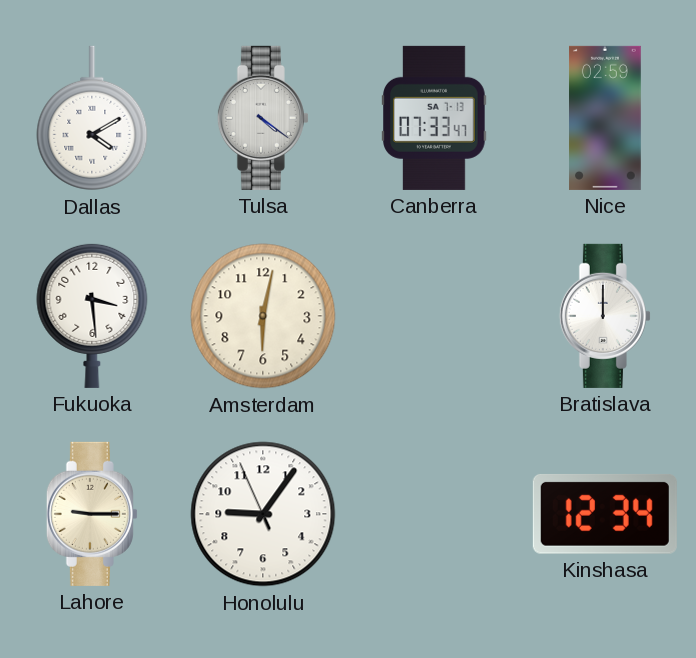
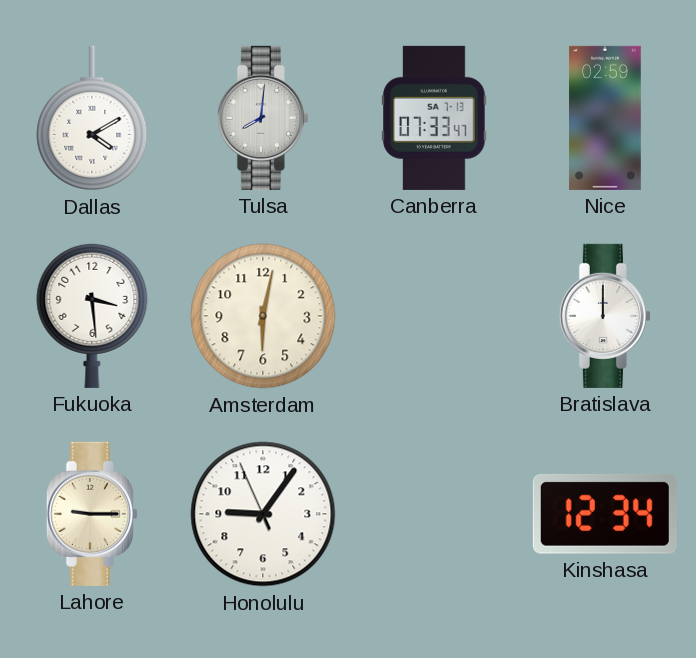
Tulsa: 4:21 -> 8:01
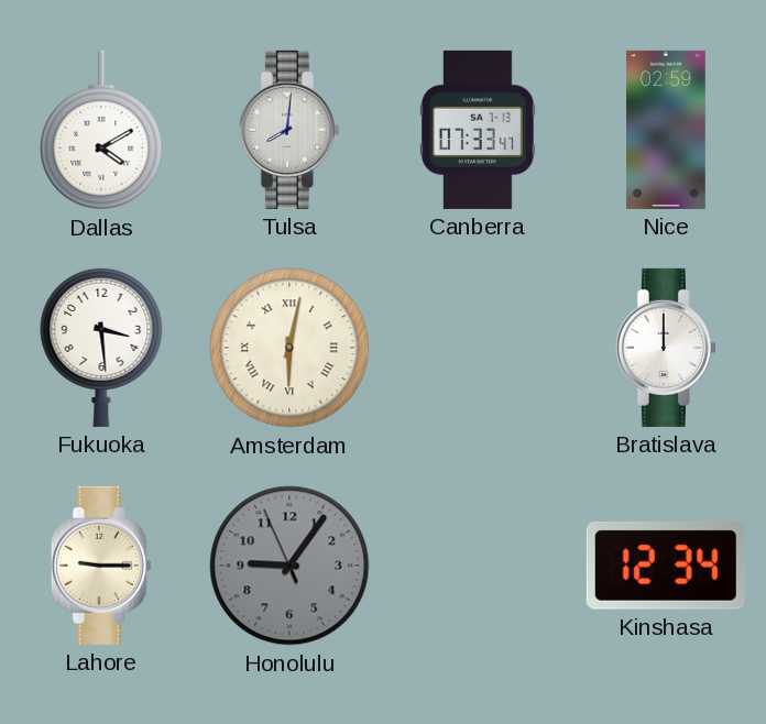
Amsterdam numerals: Arabic -> Roman
Honolulu dial: white -> grey
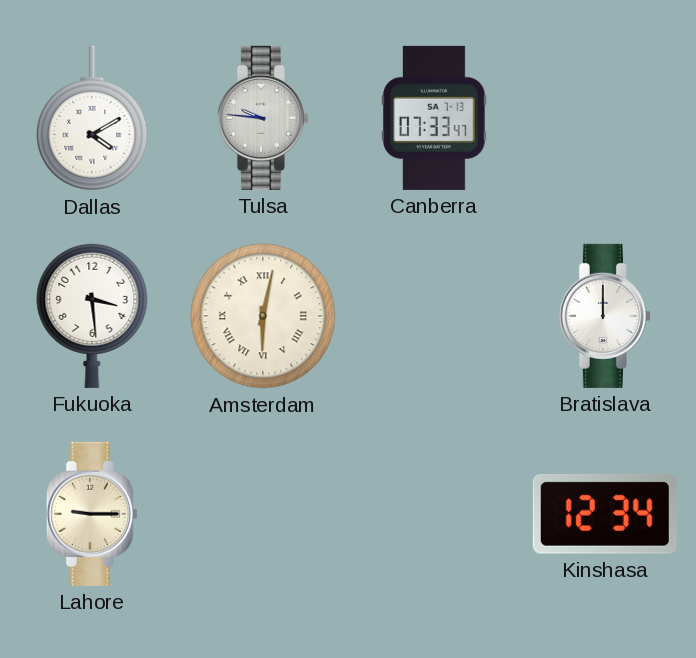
Tulsa: 8:01 -> 9:46
Nice: 02:59 -> none
Honolulu: 9:05 -> none
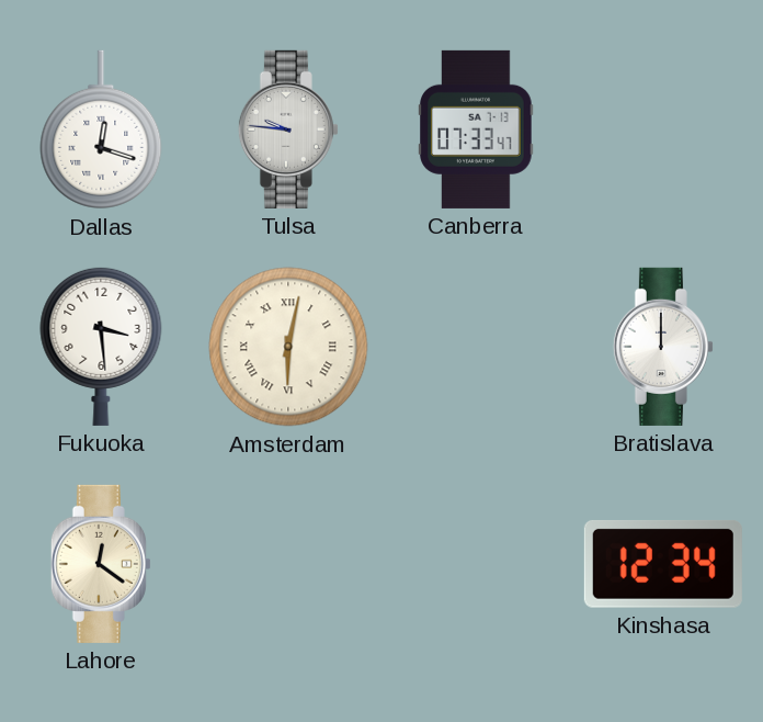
Dallas: 4:10 -> 12:18
Lahore: 9:15 -> 12:21
